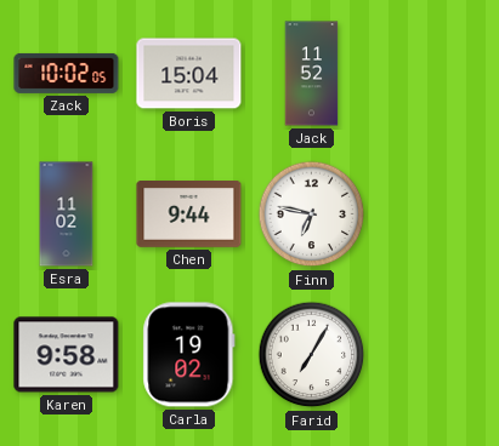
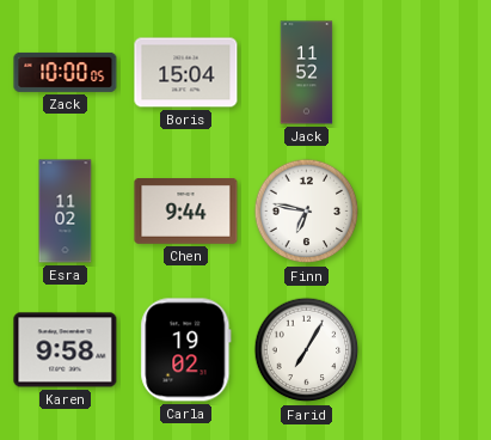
Zack: 10:02 -> 10:00
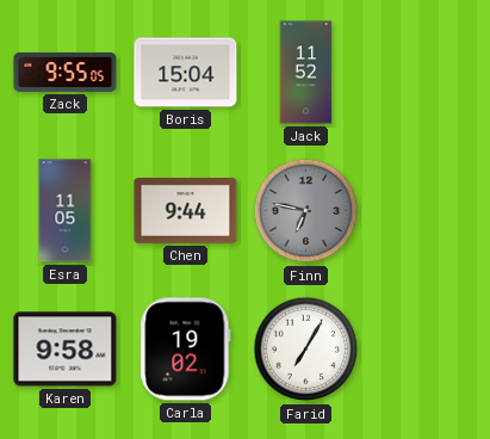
Zack: 10:00 -> 9:55
Esra: 11:02 -> 11:05
Finn dial: white -> grey
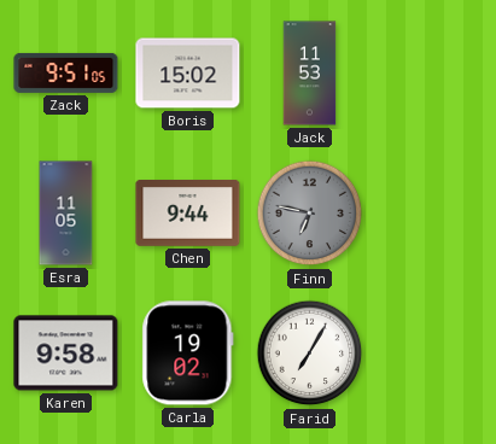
Zack: 9:55 -> 9:51
Boris: 15:04 -> 15:02
Jack: 11:52 -> 11:53
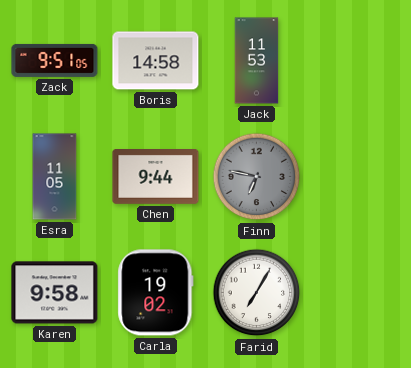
Boris: 15:02 -> 14:58
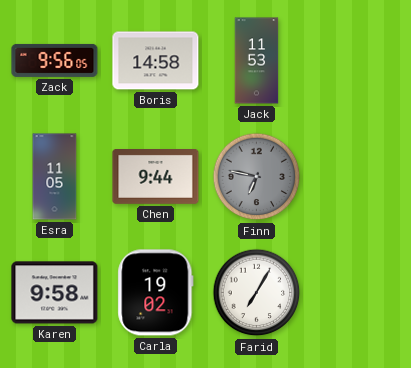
Zack: 9:51 -> 9:56
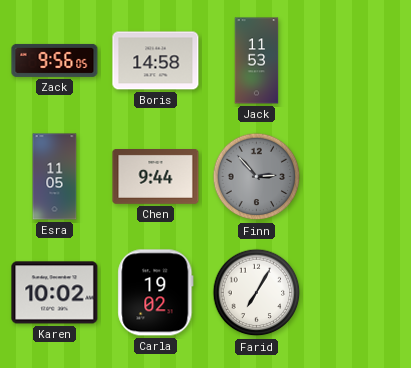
Finn: 6:47 -> 2:53
Karen: 9:58 -> 10:02
